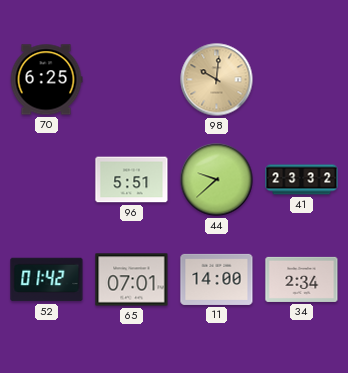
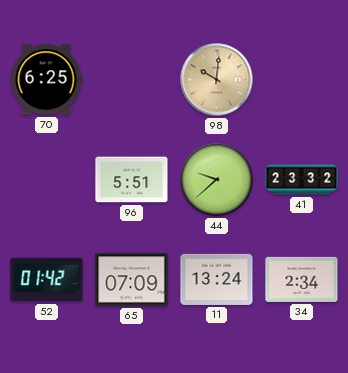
65: 07:01 -> 07:09
11: 14:00 -> 13:24
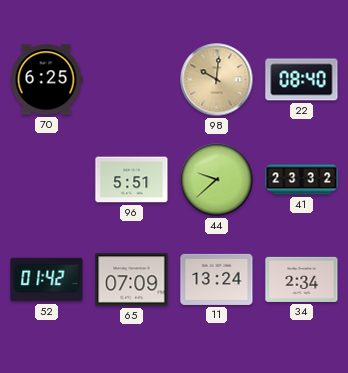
22: none -> 08:40
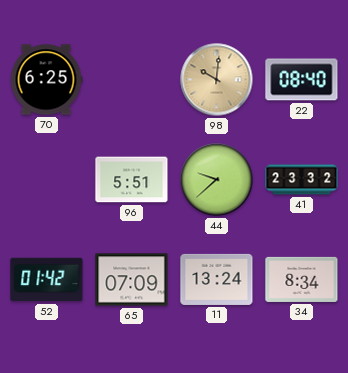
34: 2:34 -> 8:34
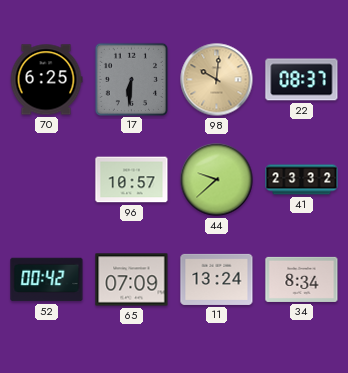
17: none -> 6:31
22: 08:40 -> 08:37
96: 5:51 -> 10:57
52: 01:42 -> 00:42
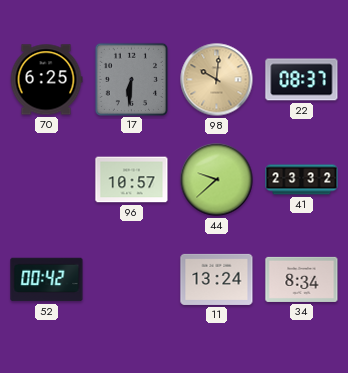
65: 07:09 -> none
